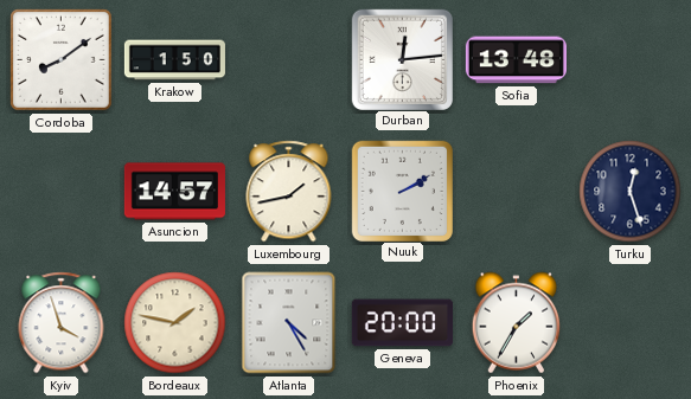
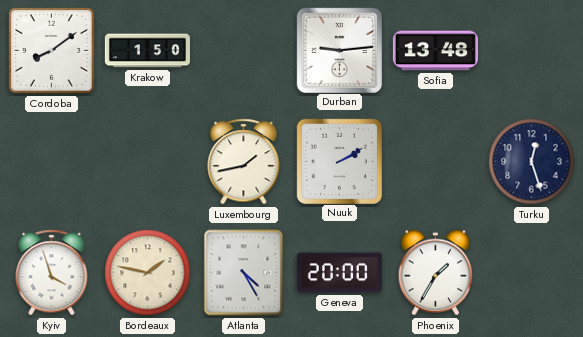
Durban: 12:14 -> 9:14
Asuncion: 14:57 -> none
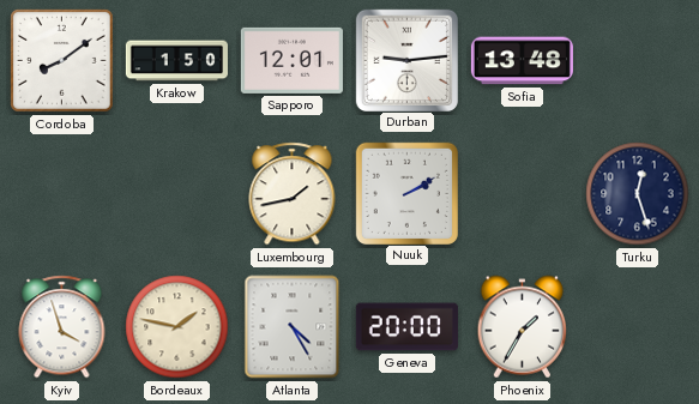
Sapporo: none -> 12:01
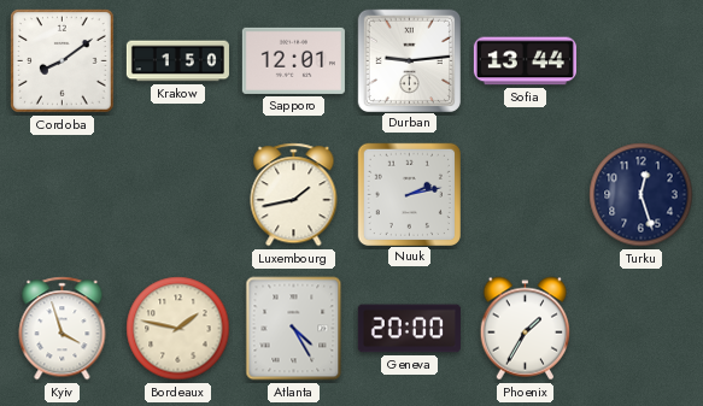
Sofia: 13:48 -> 13:44
Nuuk: 2:10 -> 2:13
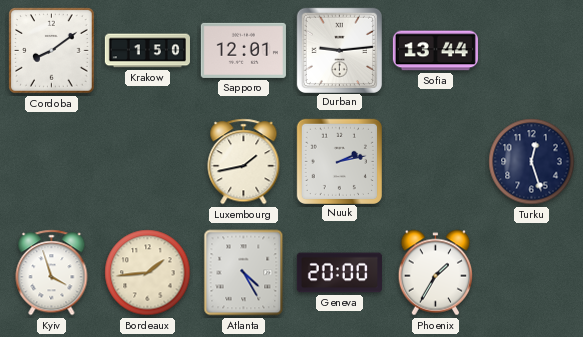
Bordeaux: 1:47 -> 1:44
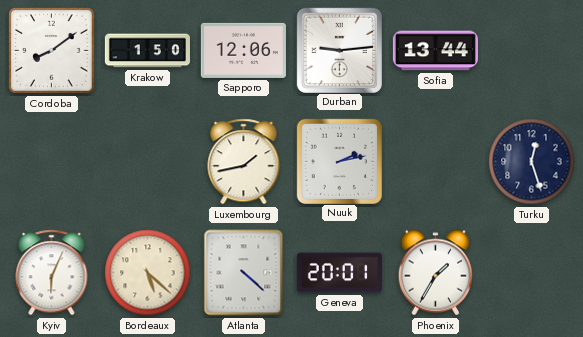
Sapporo: 12:01 -> 12:06
Kyiv: 3:57 -> 6:04
Bordeaux: 1:44 -> 5:22
Atlanta: 4:25 -> 4:22
Geneva: 20:00 -> 20:01
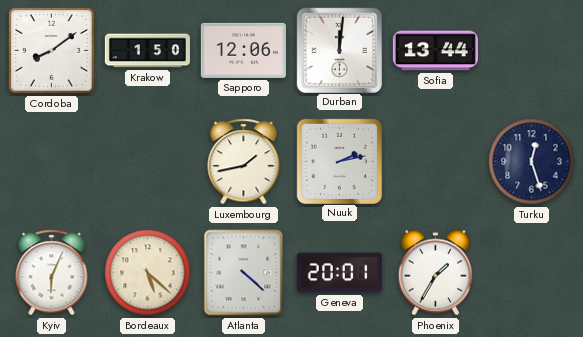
Durban: 9:14 -> 12:01
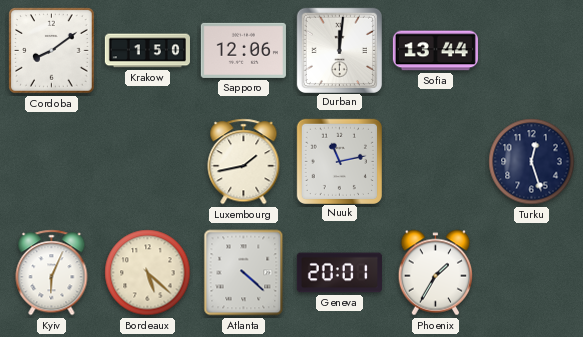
Nuuk: 2:13 -> 11:13
